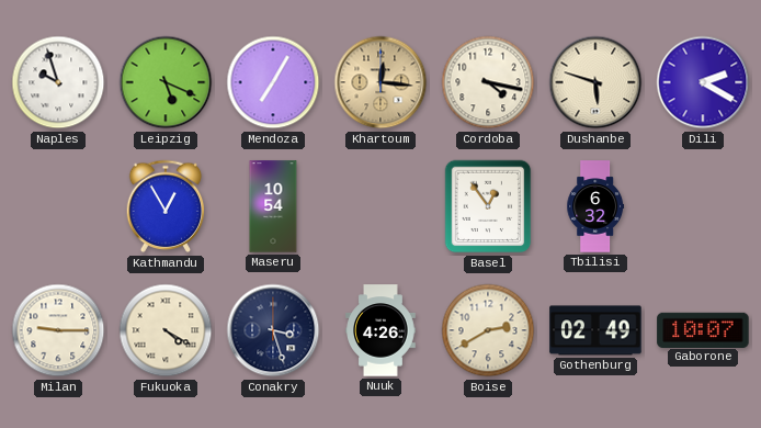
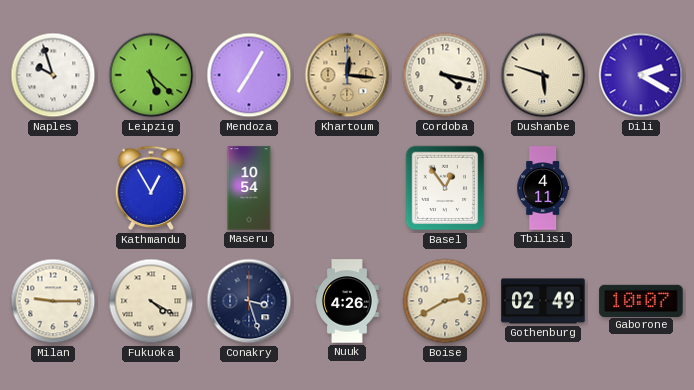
Leipzig: 5:19 -> 5:22
Tbilisi: 6:32 -> 4:11
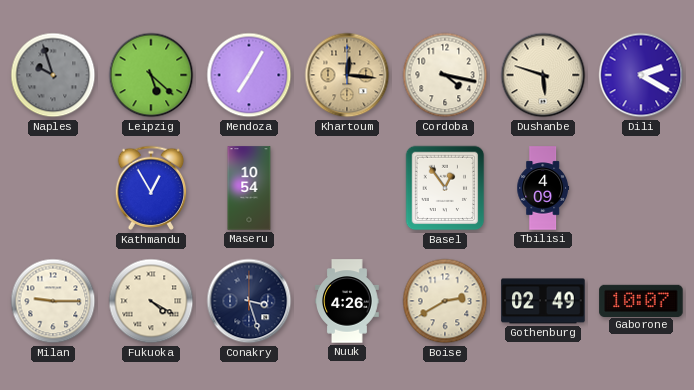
Naples dial: white -> grey
Tbilisi: 4:11 -> 4:09
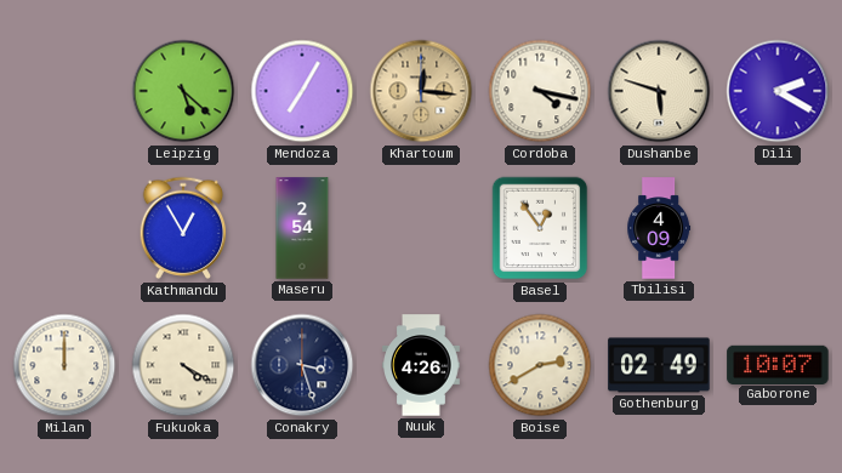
Naples: 9:57 -> none
Maseru: 10:54 -> 2:54
Milan: 9:15 -> 12:00
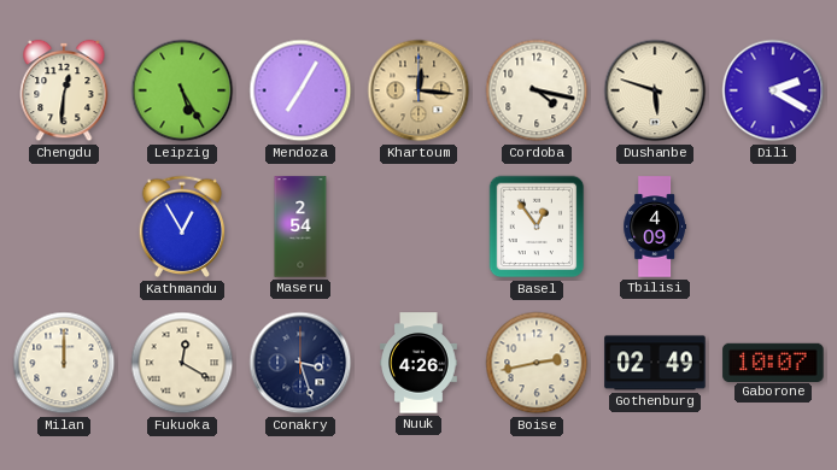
Chengdu: none -> 12:31
Leipzig: 5:22 -> 5:25
Fukuoka: 4:20 -> 12:20
Boise: 2:40 -> 2:43
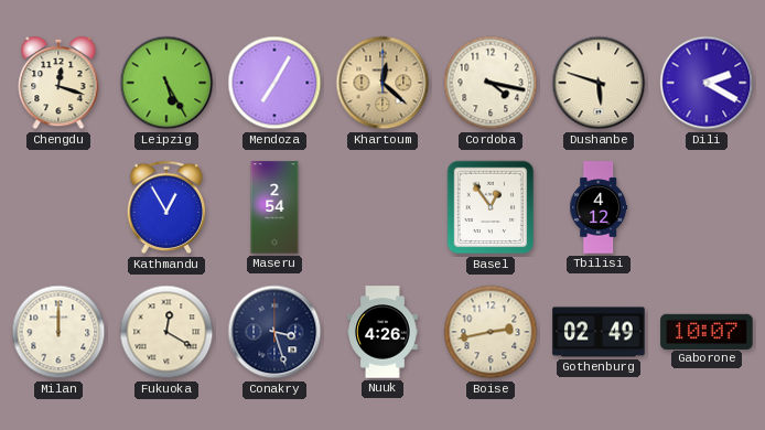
Chengdu: 12:31 -> 12:18
Khartoum: 12:16 -> 12:22
Tbilisi: 4:09 -> 4:12
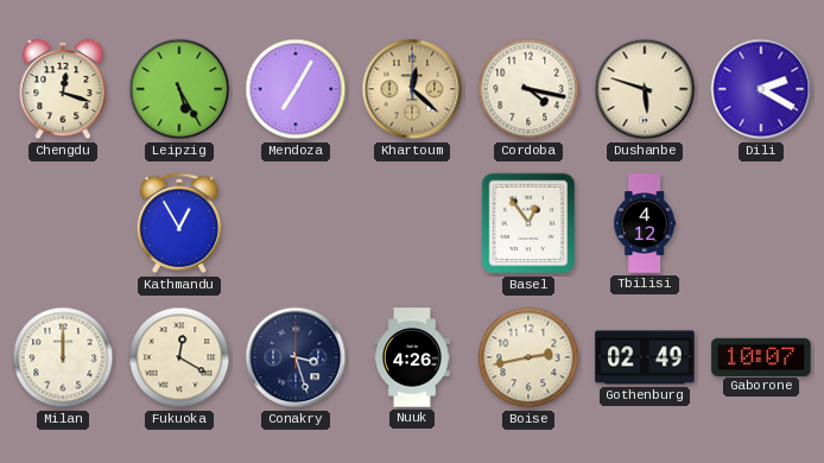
Maseru: 2:54 -> none
